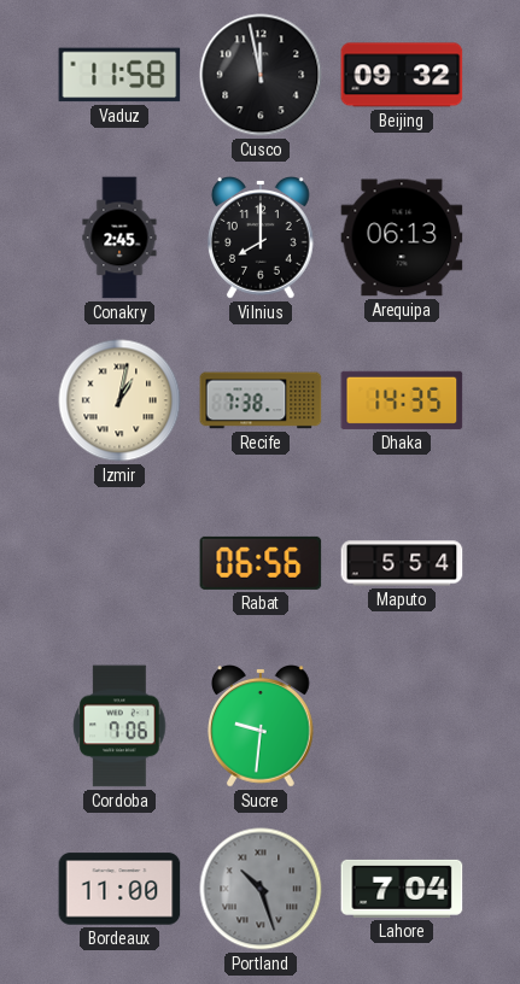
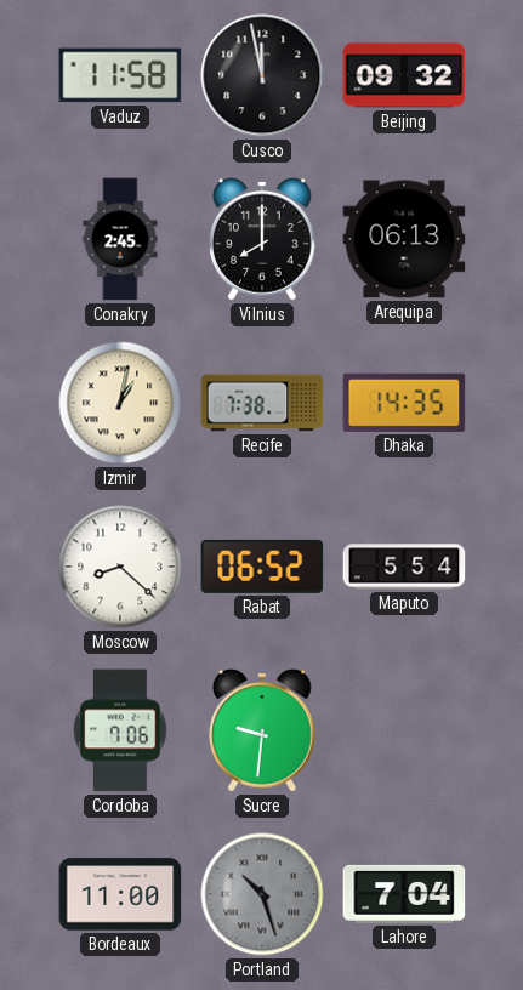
Moscow: none -> 8:22
Rabat: 06:56 -> 06:52
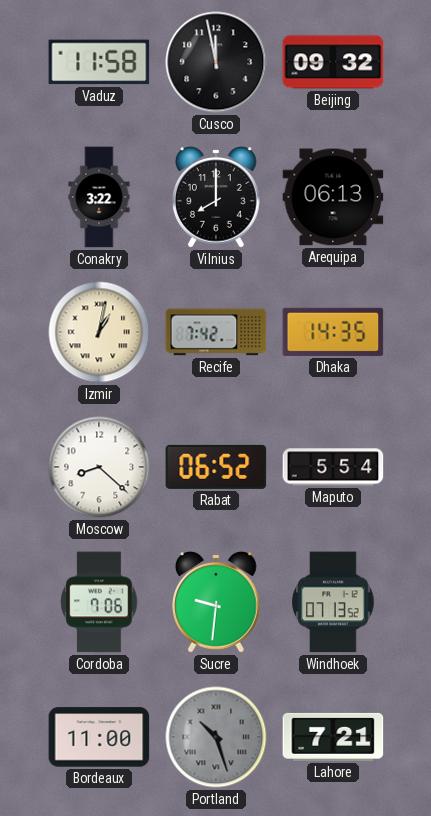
Conakry: 2:45 -> 3:22
Recife: 7:38 -> 7:42
Windhoek: none -> 07:13
Lahore: 7:04 -> 7:21
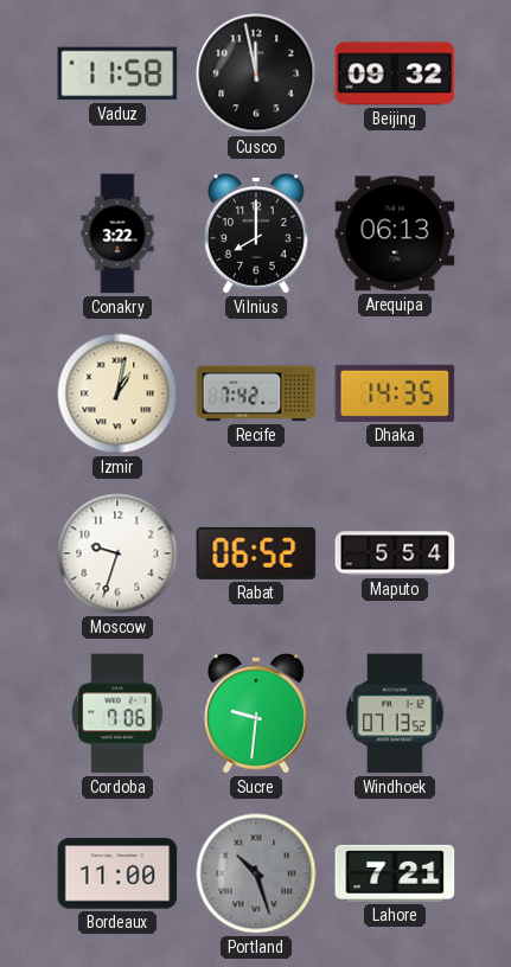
Moscow: 8:22 -> 9:33
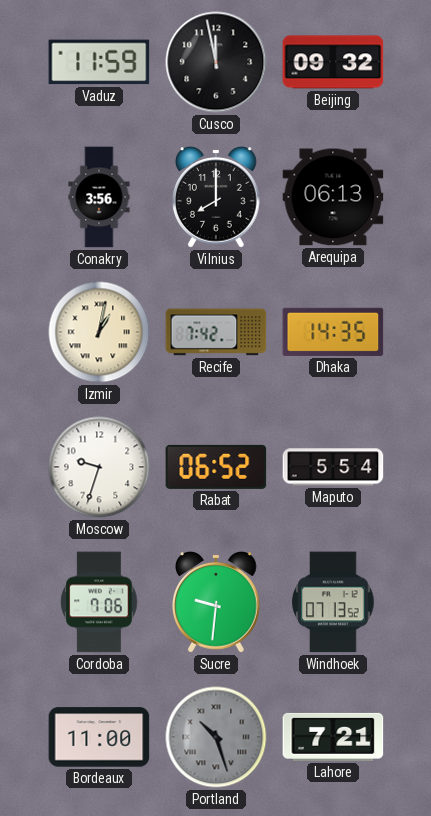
Vaduz: 11:58 -> 11:59
Conakry: 3:22 -> 3:56
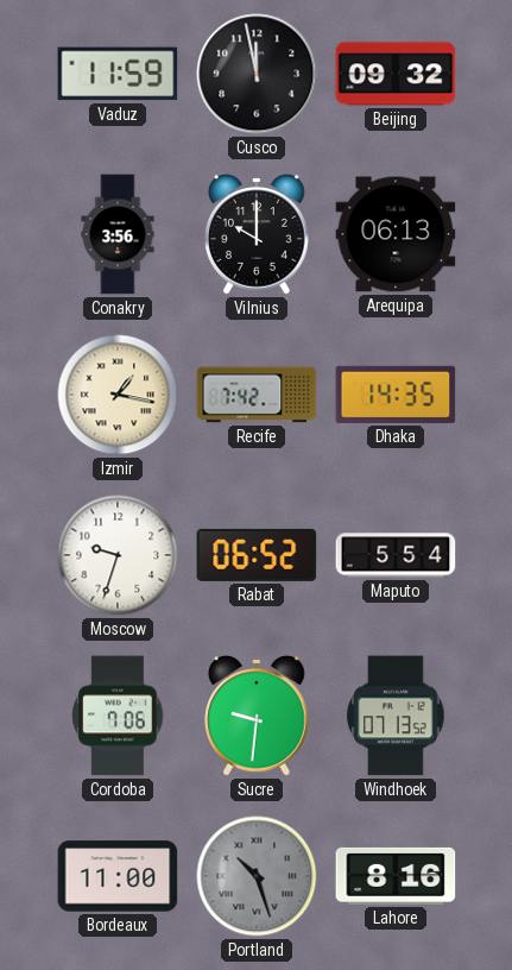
Vilnius: 8:00 -> 10:00
Izmir: 1:02 -> 1:17
Lahore: 7:21 -> 8:16
